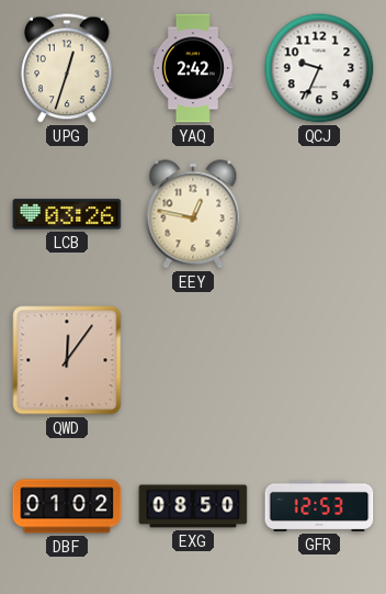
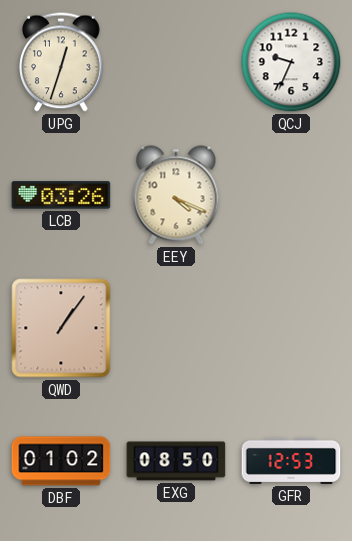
YAQ: 2:42 -> none
EEY: 12:47 -> 4:19
QWD: 12:06 -> 1:06
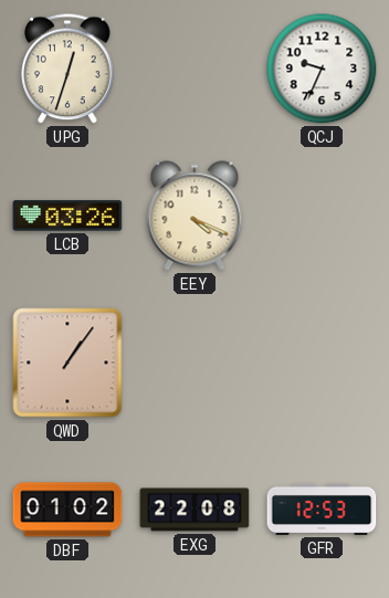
EXG: 08:50 -> 22:08
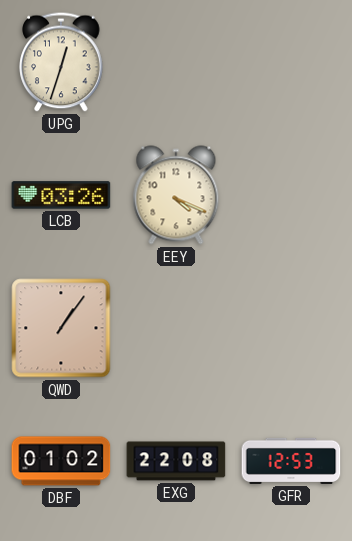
QCJ: 9:34 -> none
